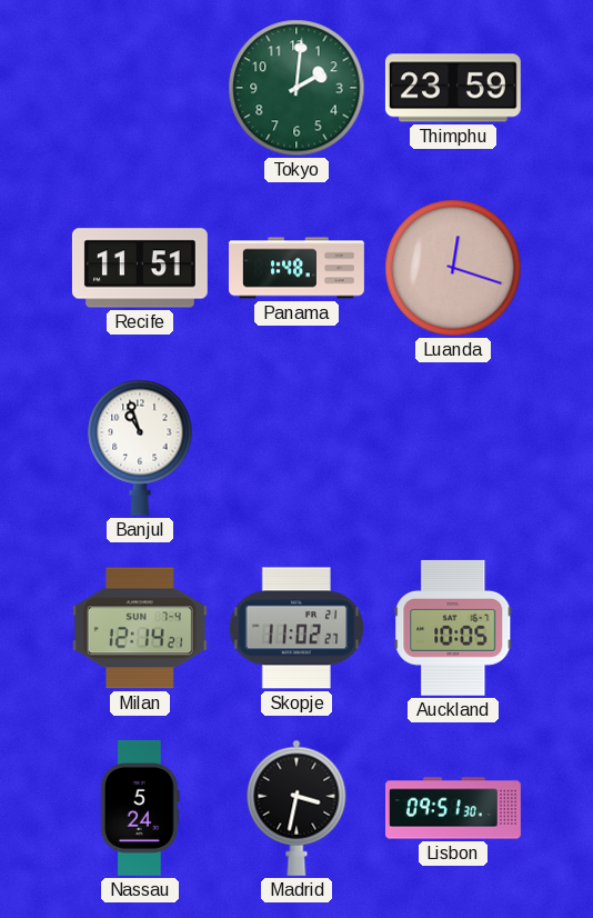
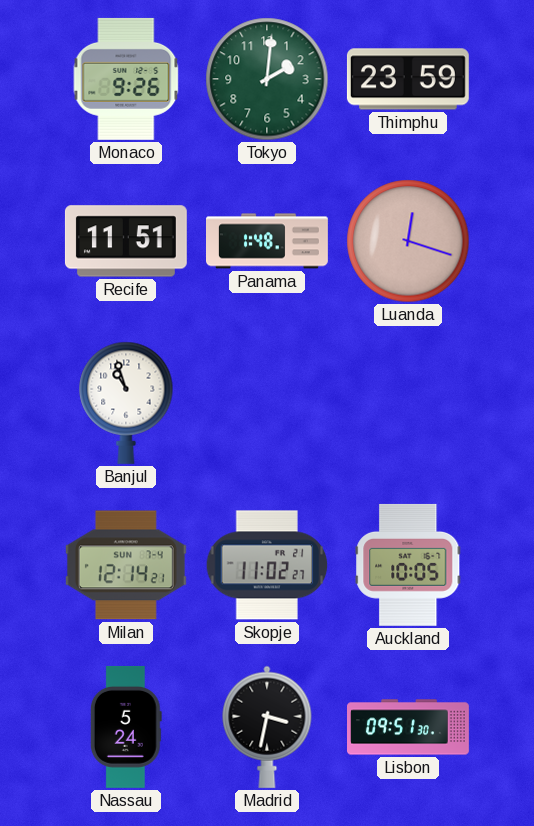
Monaco: none -> 9:26
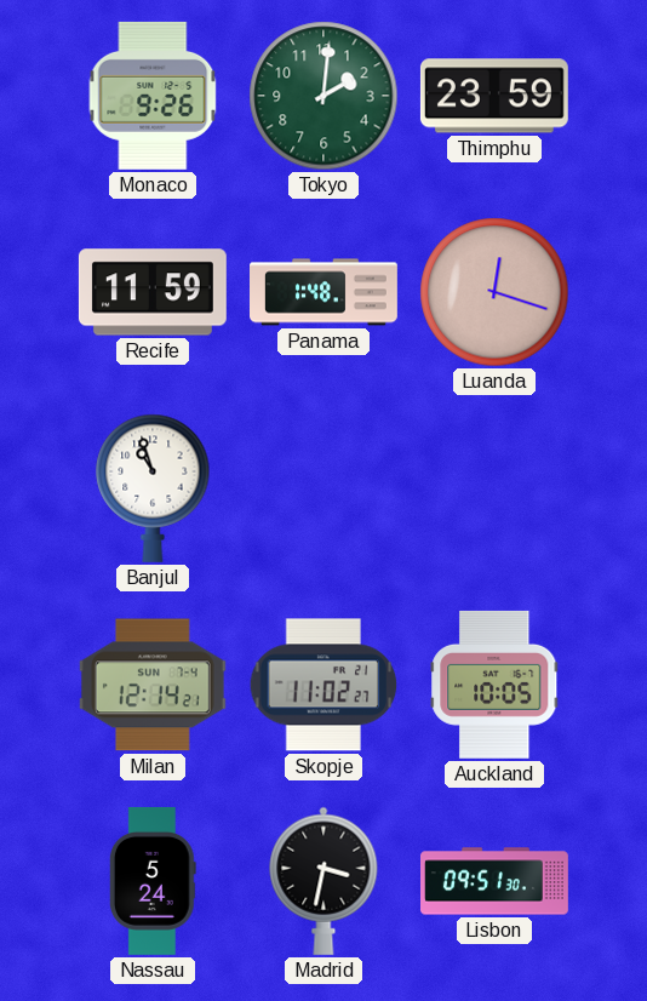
Recife: 11:51 -> 11:59
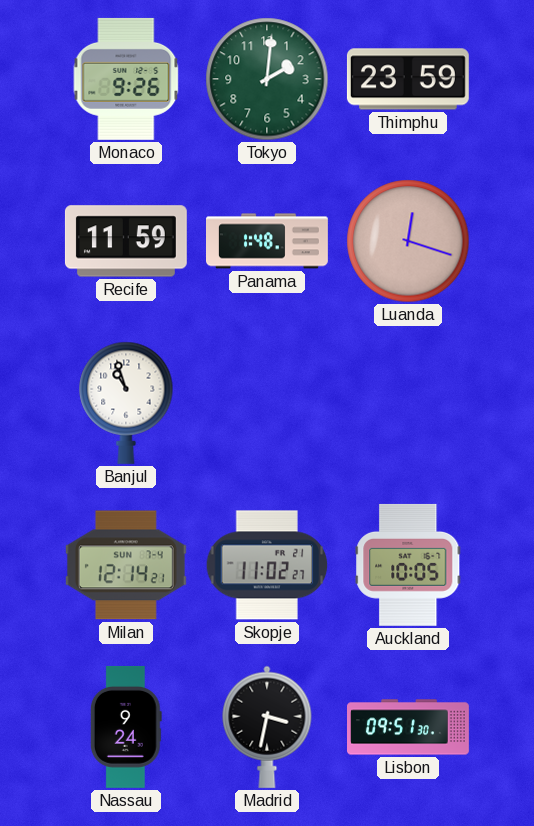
Nassau: 5:24 -> 9:24
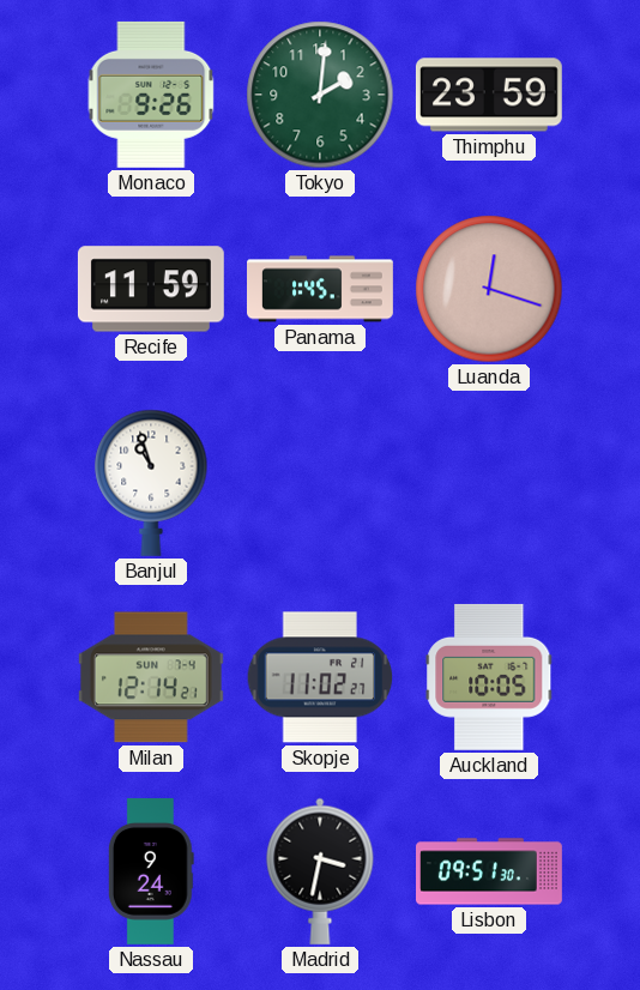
Panama: 1:48 -> 1:45
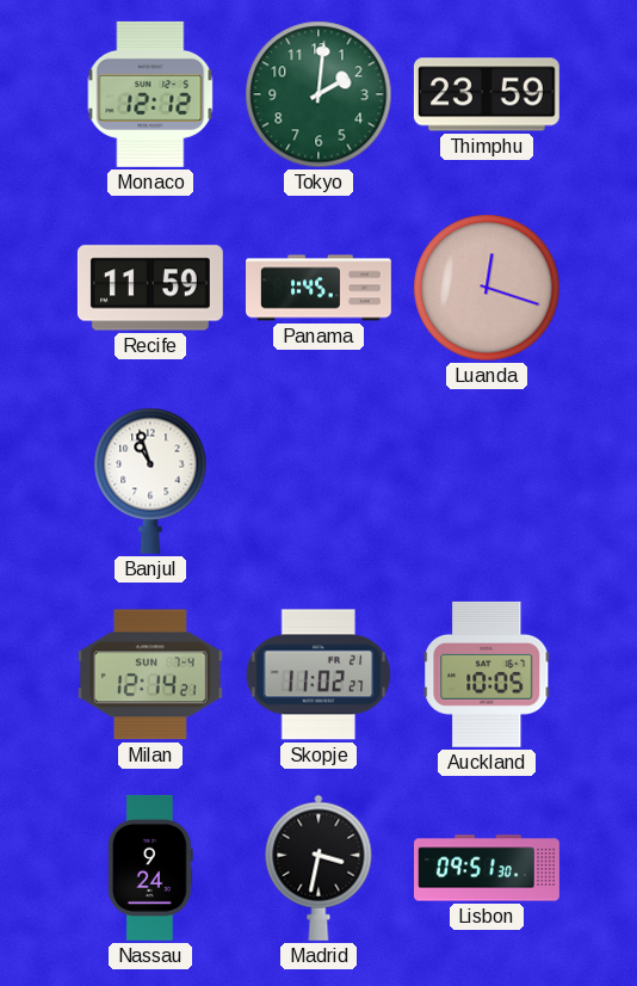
Monaco: 9:26 -> 12:12
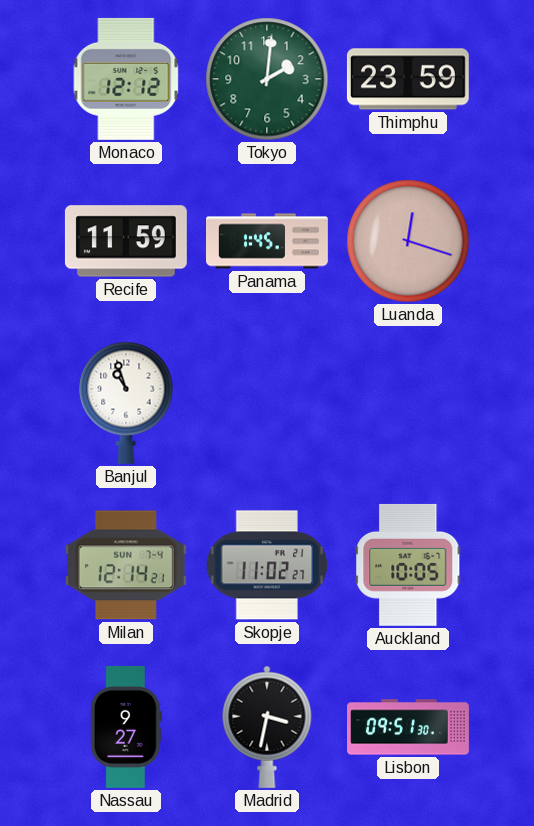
Nassau: 9:24 -> 9:27
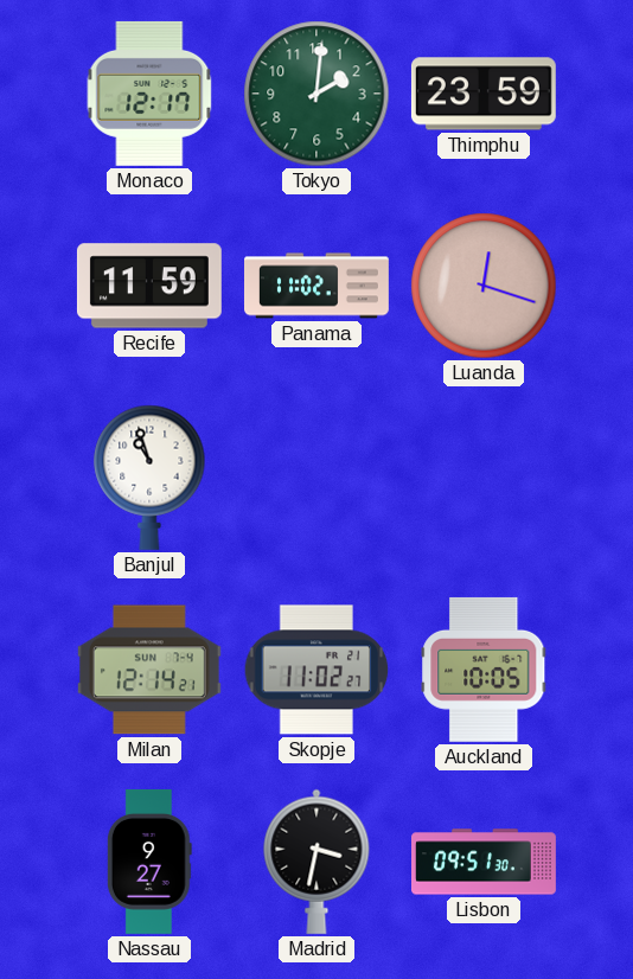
Monaco: 12:12 -> 12:17
Panama: 1:45 -> 11:02
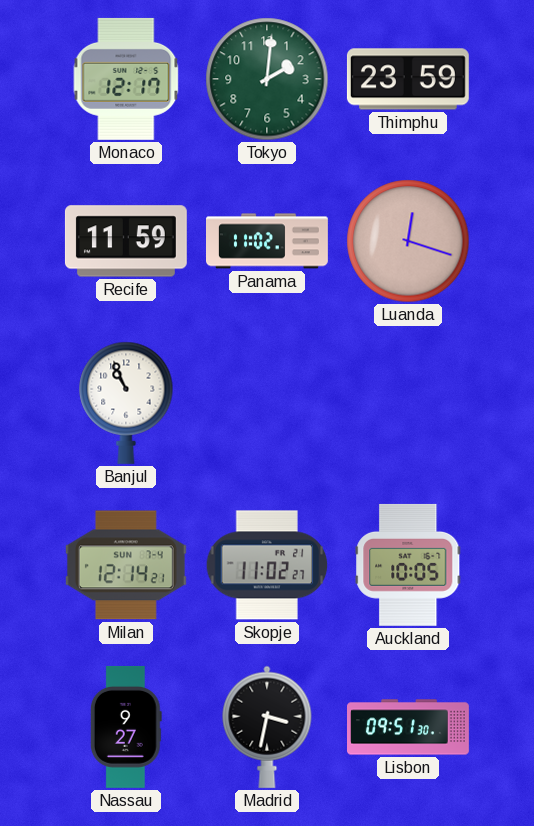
Banjul: 10:57 -> 10:56
